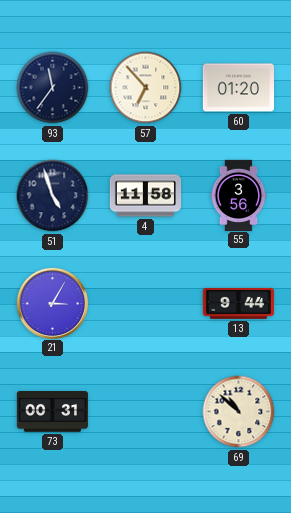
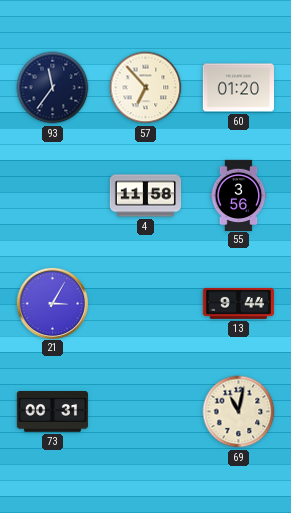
51: 4:57 -> none
69: 10:52 -> 11:02
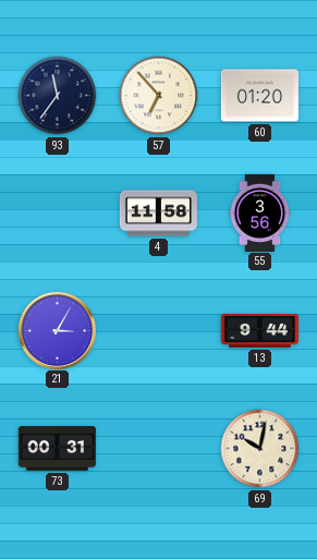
69: 11:02 -> 10:02
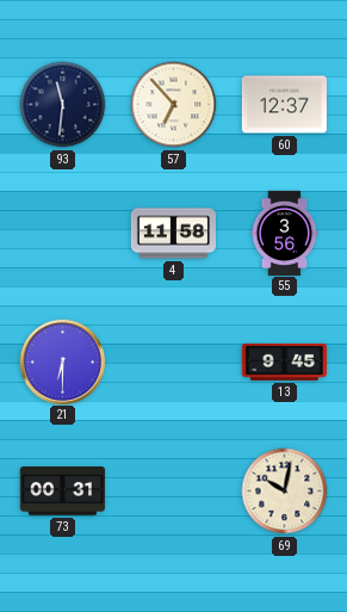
93: 11:36 -> 11:31
60: 01:20 -> 12:37
21: 3:05 -> 6:30
13: 9:44 -> 9:45
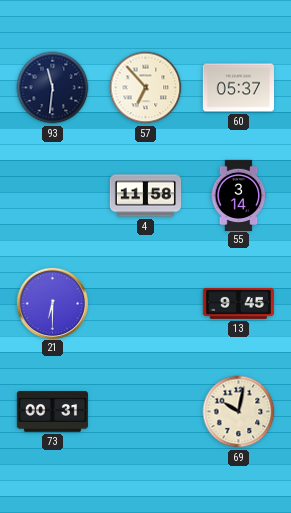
60: 12:37 -> 05:37
55: 3:56 -> 3:14
